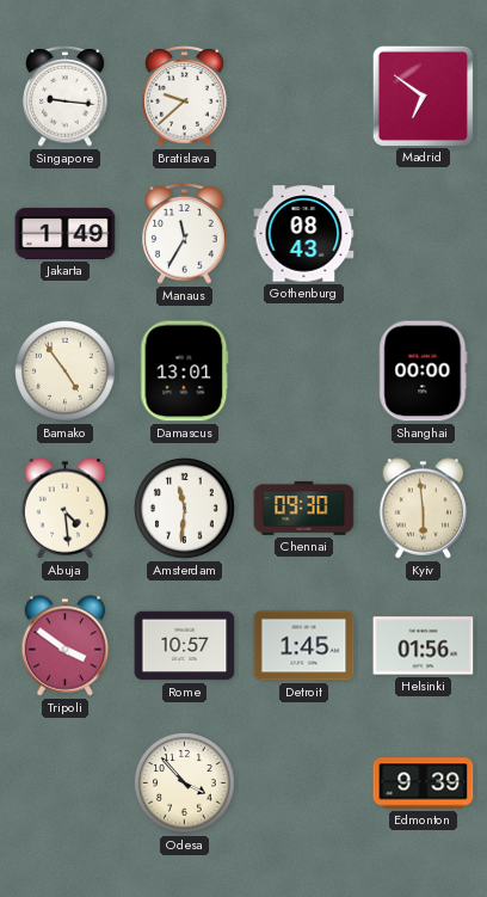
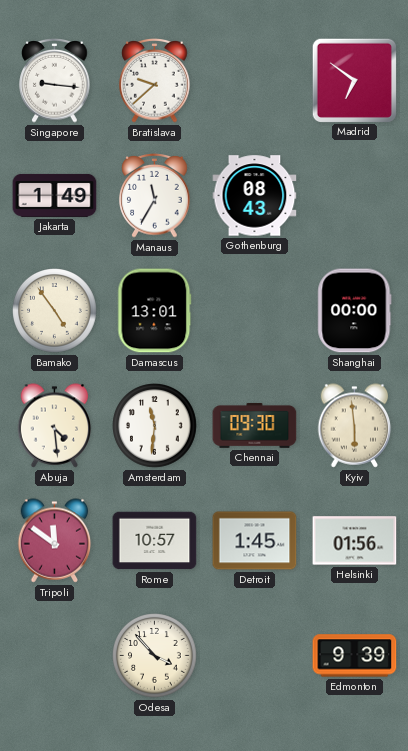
Tripoli: 3:51 -> 11:51
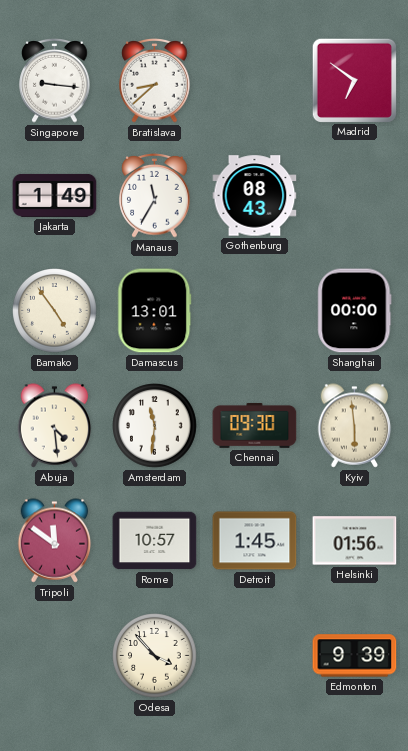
Bratislava: 9:38 -> 8:38
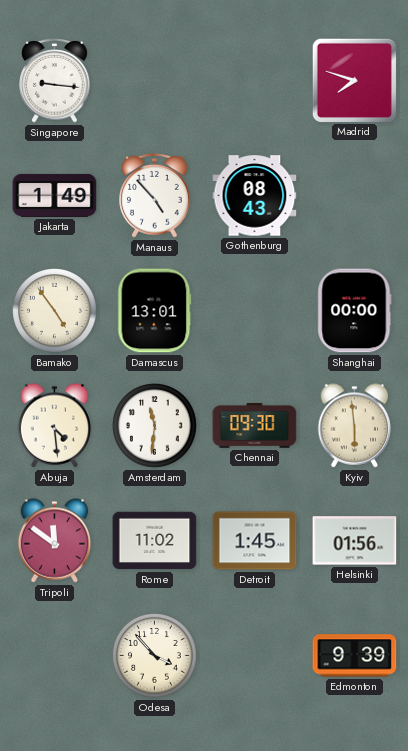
Bratislava: 8:38 -> none
Madrid: 6:51 -> 7:48
Manaus: 11:35 -> 4:53
Rome: 10:57 -> 11:02
